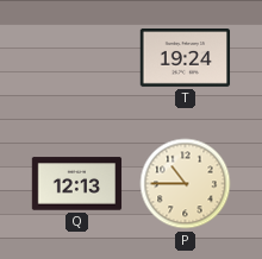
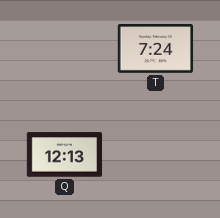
T: 19:24 -> 7:24
P: 10:45 -> none
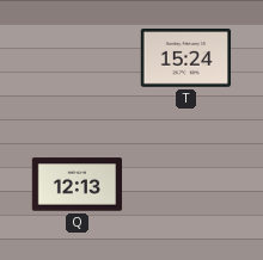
T: 7:24 -> 15:24
